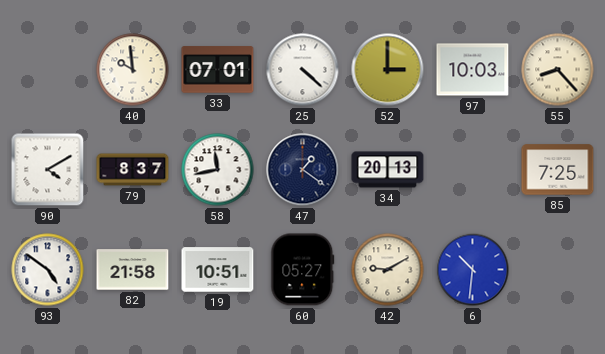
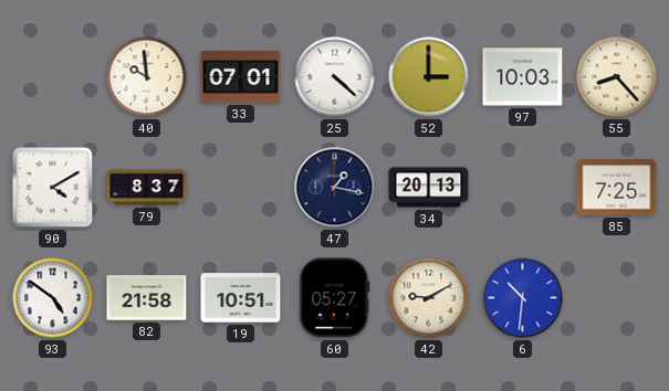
58: 11:43 -> none
47: 1:21 -> 1:17
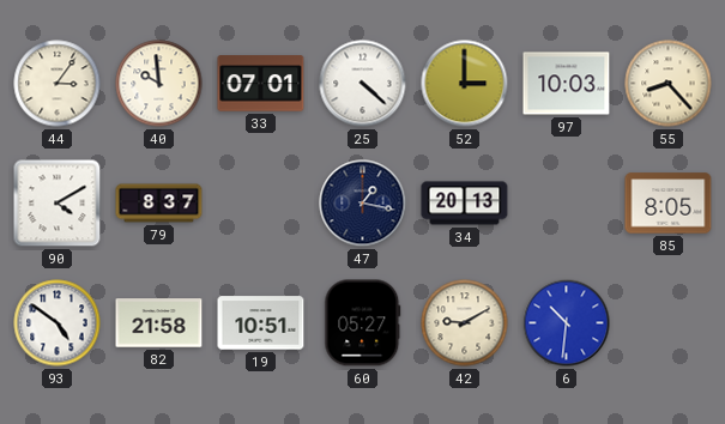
44: none -> 3:06
85: 7:25 -> 8:05
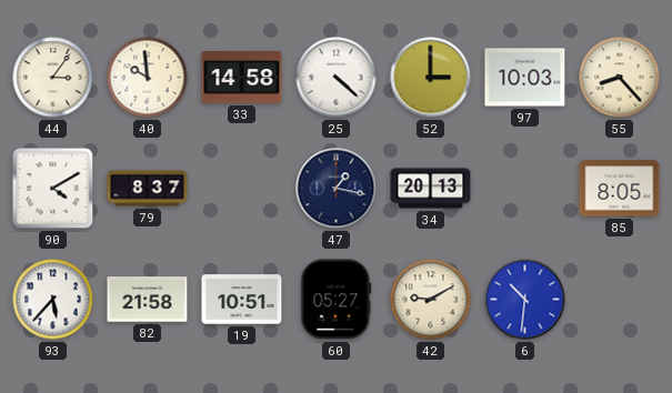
33: 07:01 -> 14:58
93: 4:51 -> 5:37
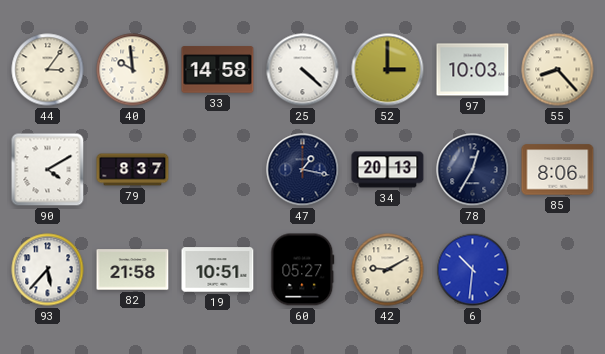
78: none -> 12:35
85: 8:05 -> 8:06
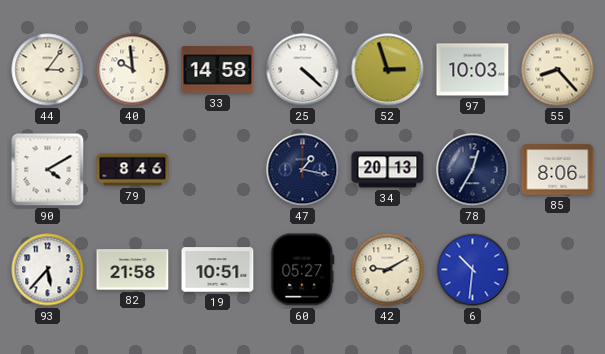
52: 3:00 -> 2:57
79: 8:37 -> 8:46
